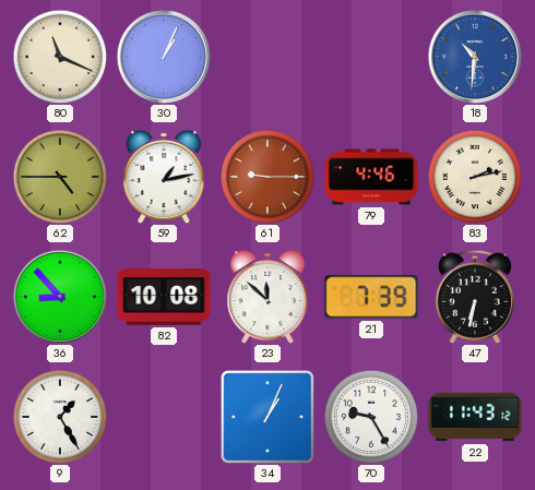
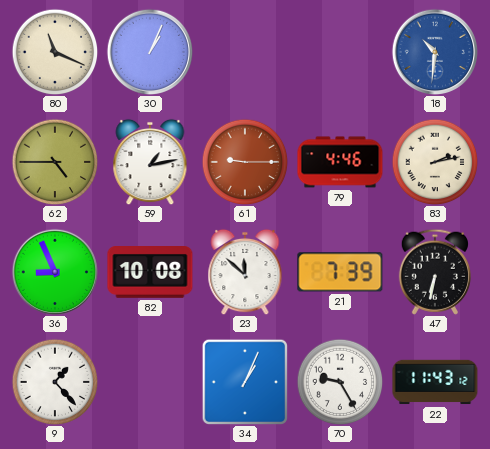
36: 8:53 -> 8:56
9: 1:25 -> 1:23
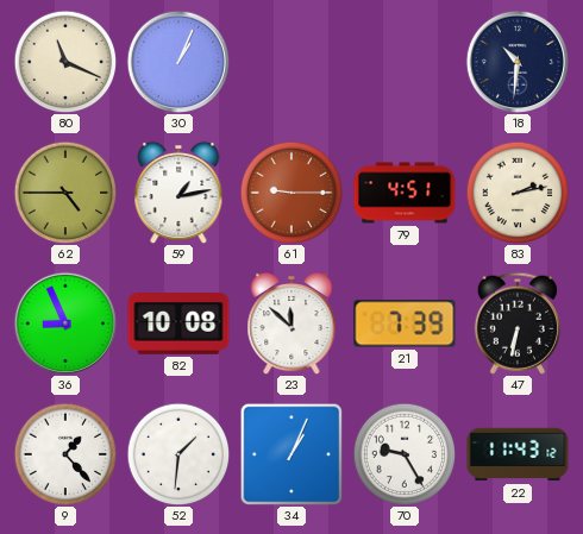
18 dial: blue -> navy
79: 4:46 -> 4:51
52: none -> 1:31
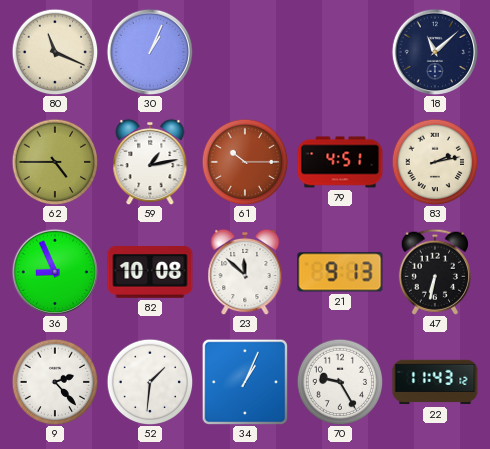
18: 10:31 -> 11:08
61: 9:15 -> 10:15
21: 7:39 -> 9:13
9: 1:23 -> 2:23
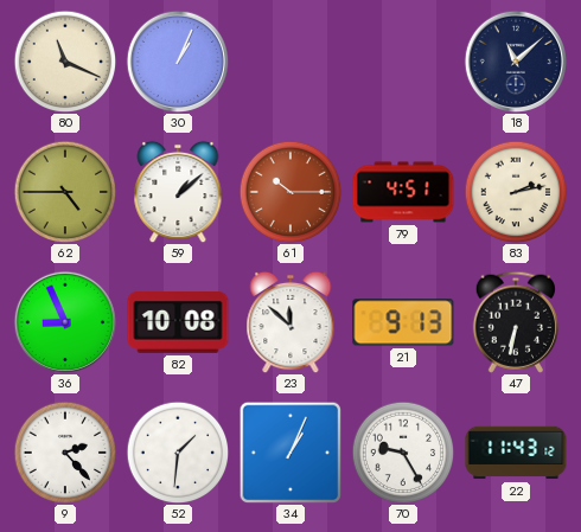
59: 1:13 -> 1:08
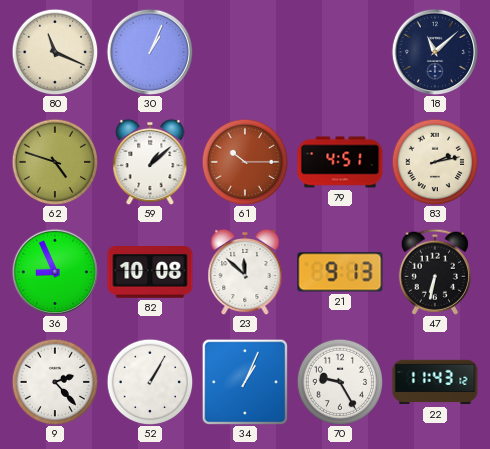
62: 4:45 -> 4:48
52: 1:31 -> 1:05
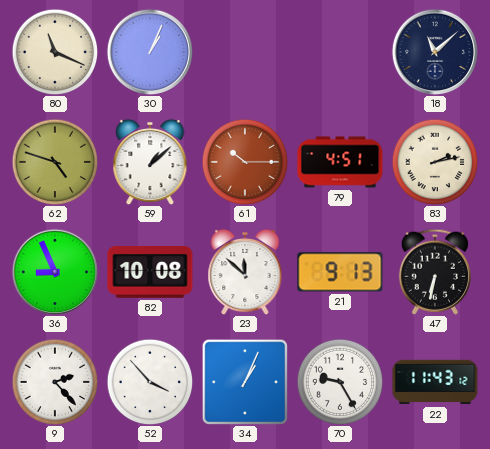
52: 1:05 -> 3:53
